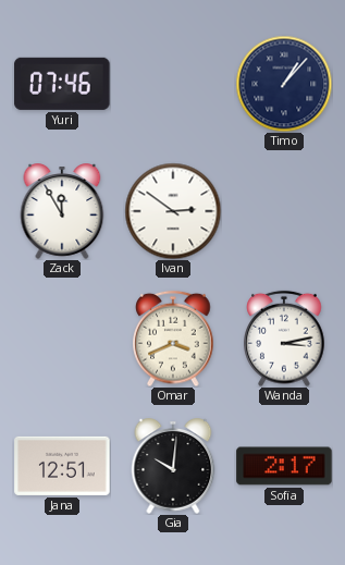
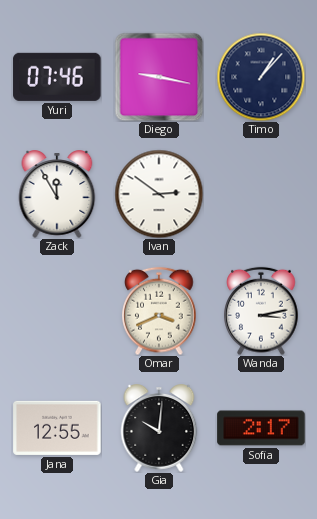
Diego: none -> 9:17
Jana: 12:51 -> 12:55
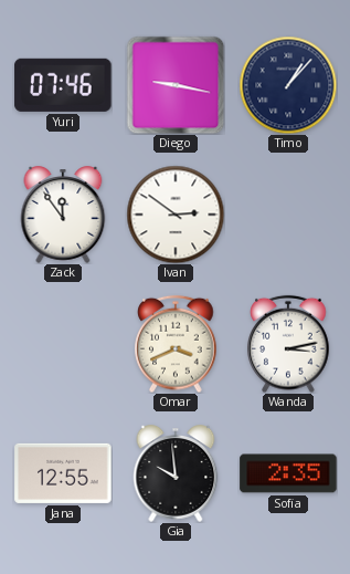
Zack: 11:55 -> 11:54
Gia: 10:01 -> 9:59
Sofia: 2:17 -> 2:35
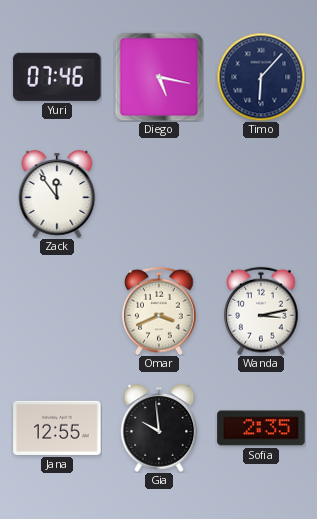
Diego: 9:17 -> 5:17
Timo: 1:07 -> 6:07
Ivan: 2:51 -> none
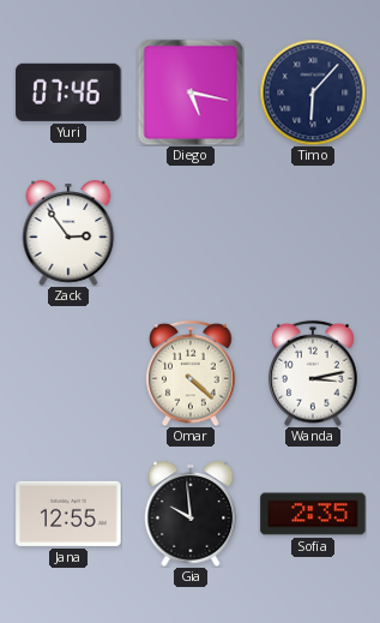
Zack: 11:54 -> 2:54
Omar: 3:41 -> 4:22
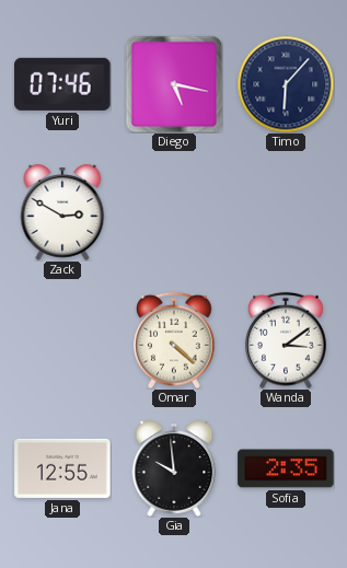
Zack: 2:54 -> 2:50
Wanda: 3:13 -> 3:09
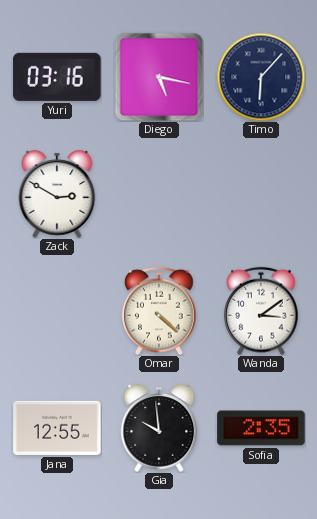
Yuri: 07:46 -> 03:16
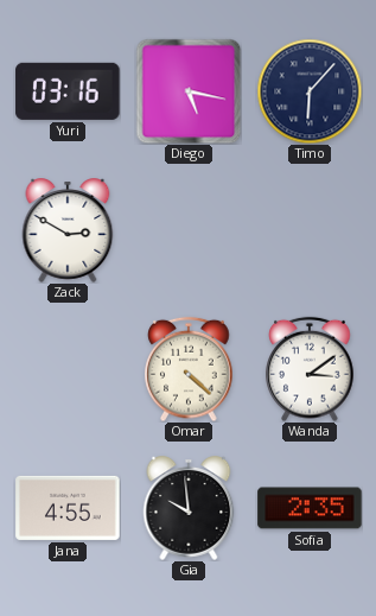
Jana: 12:55 -> 4:55
